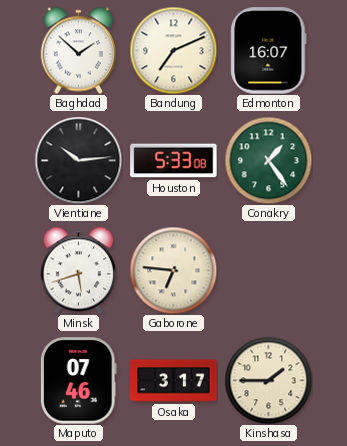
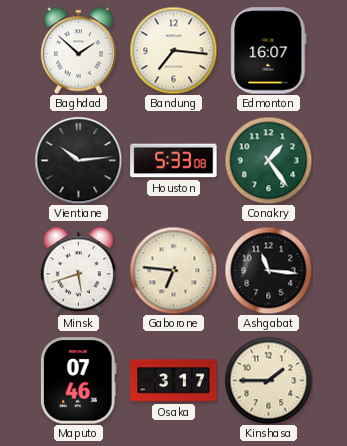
Bandung: 7:11 -> 7:16
Ashgabat: none -> 11:16
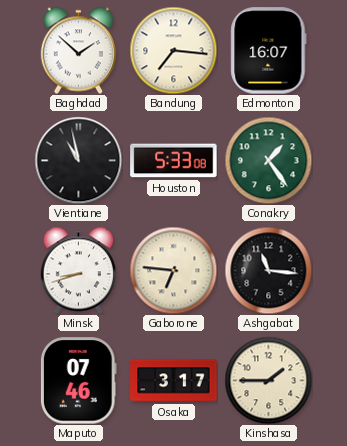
Vientiane: 10:14 -> 10:58
Minsk: 5:42 -> 8:42
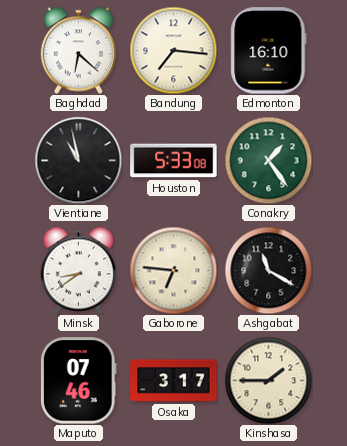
Baghdad: 1:52 -> 6:22
Edmonton: 16:07 -> 16:10
Minsk: 8:42 -> 8:39
Ashgabat: 11:16 -> 11:20
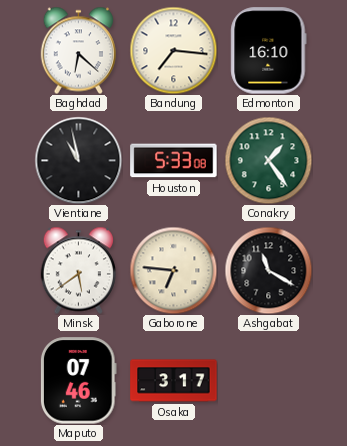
Minsk: 8:39 -> 5:39
Kinshasa: 1:45 -> none
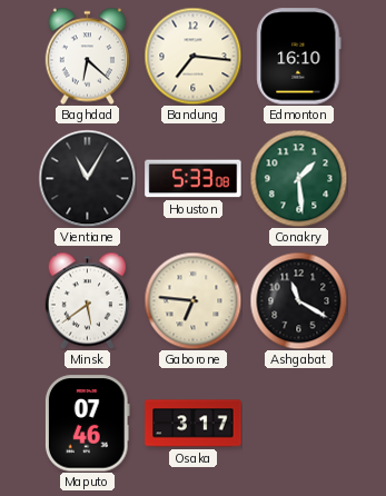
Vientiane: 10:58 -> 11:05
Conakry: 1:24 -> 1:29
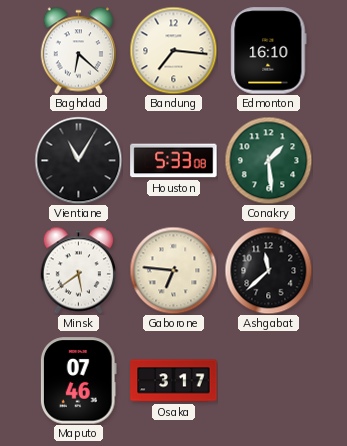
Ashgabat: 11:20 -> 11:38
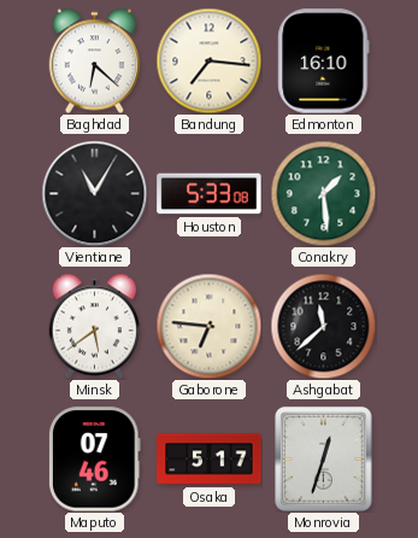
Osaka: 3:17 -> 5:17
Monrovia: none -> 12:33
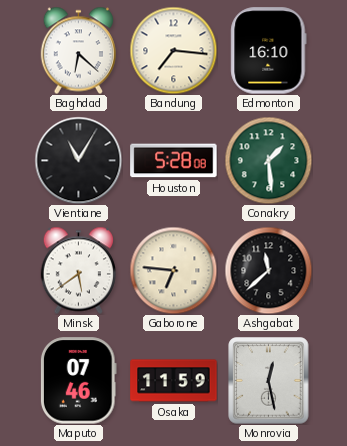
Houston: 5:33 -> 5:28
Osaka: 5:17 -> 11:59
Monrovia: 12:33 -> 12:28
